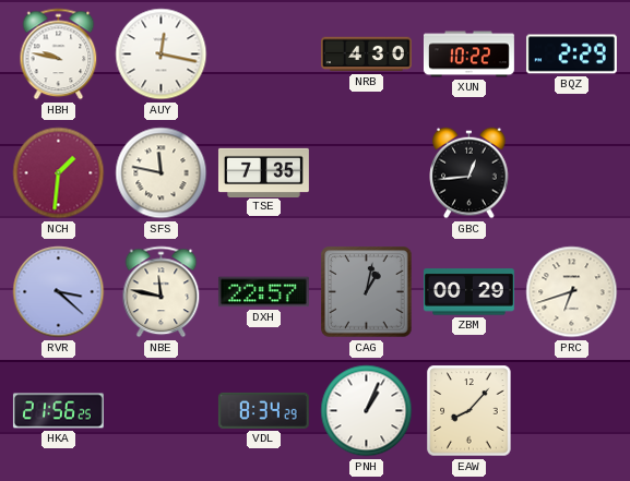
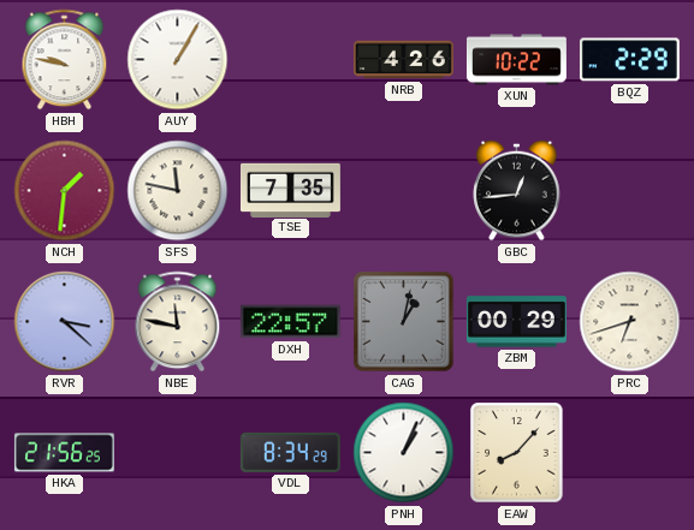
AUY: 12:17 -> 1:05
NRB: 4:30 -> 4:26
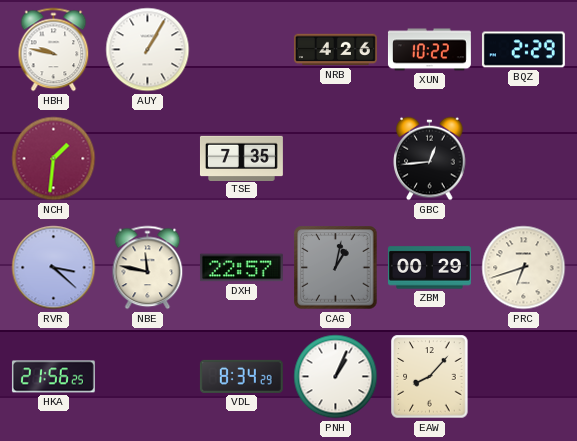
SFS: 11:47 -> none
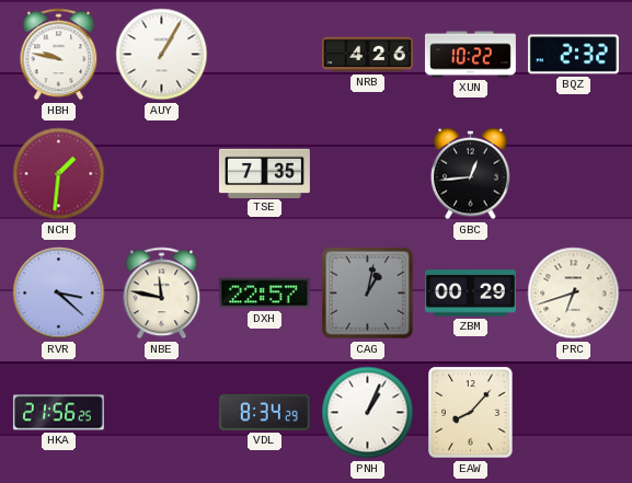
BQZ: 2:29 -> 2:32
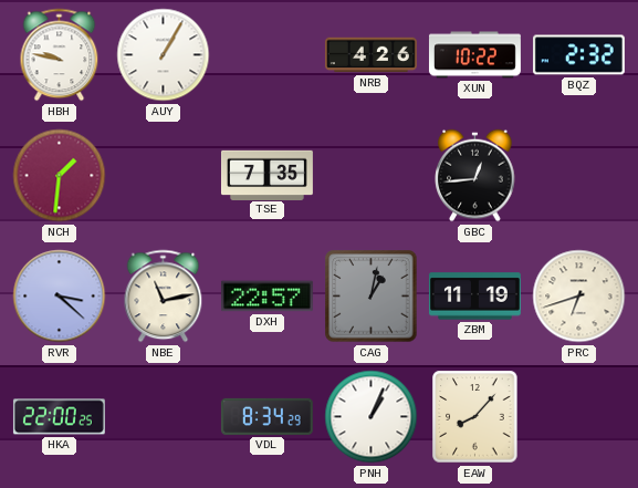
NBE: 11:47 -> 11:13
ZBM: 00:29 -> 11:19
HKA: 21:56 -> 22:00
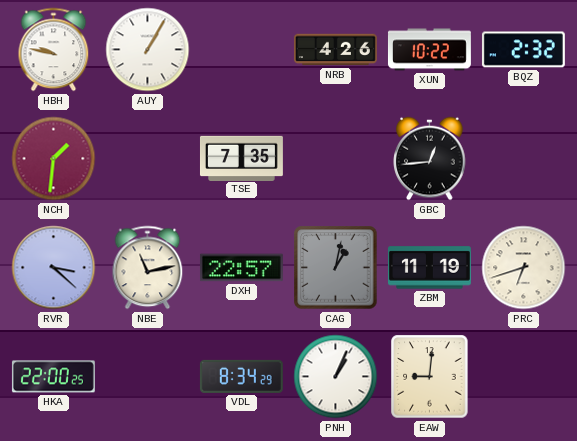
EAW: 8:07 -> 9:01
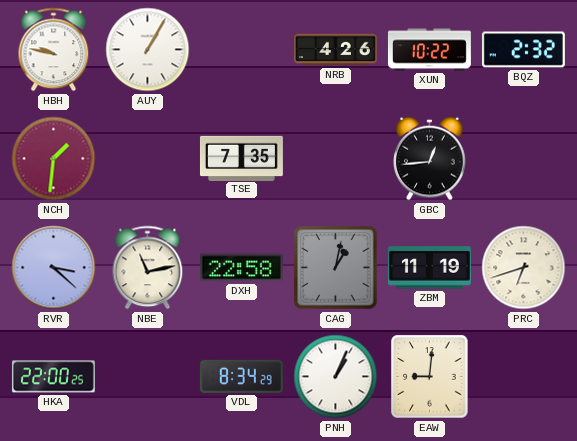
DXH: 22:57 -> 22:58
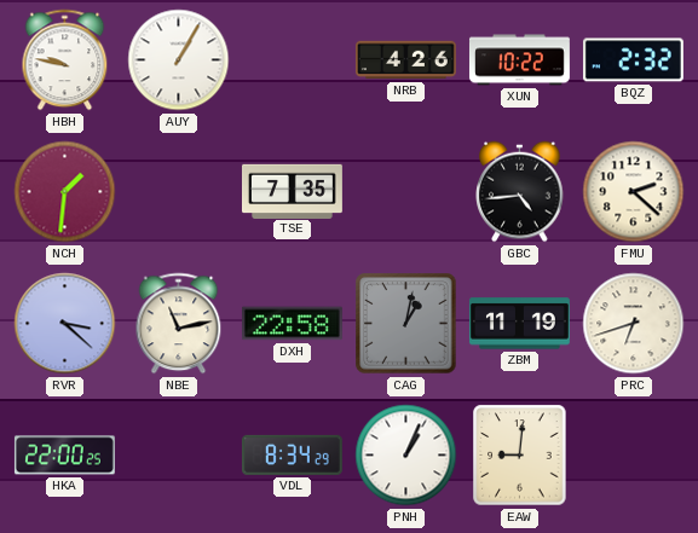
GBC: 12:44 -> 4:44
FMU: none -> 2:22
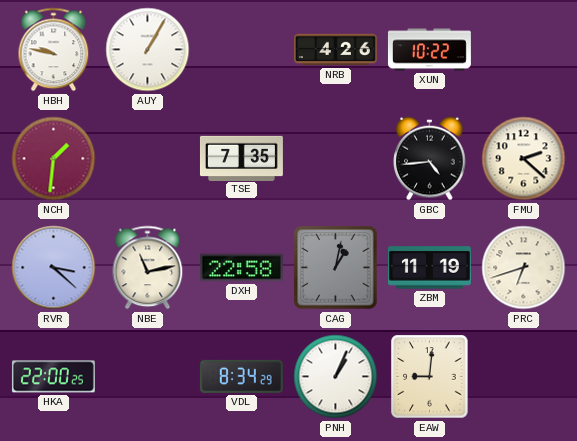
BQZ: 2:32 -> none
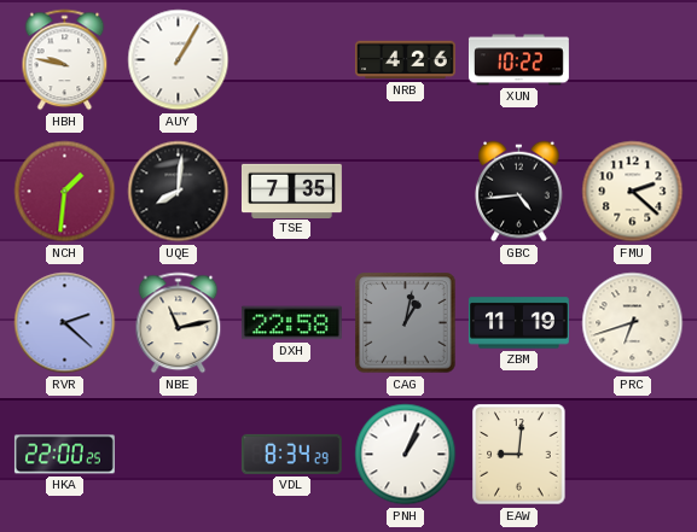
UQE: none -> 8:01
RVR: 3:22 -> 2:22
